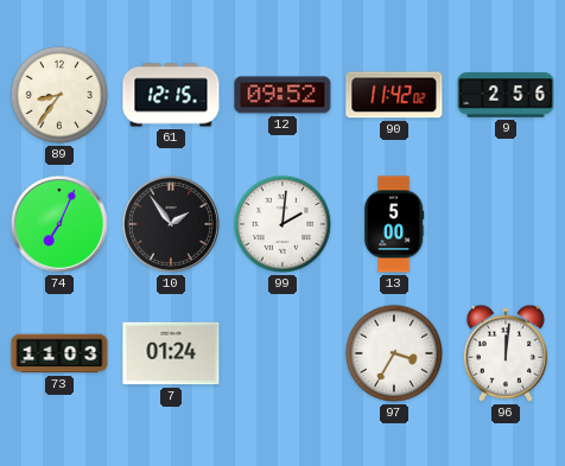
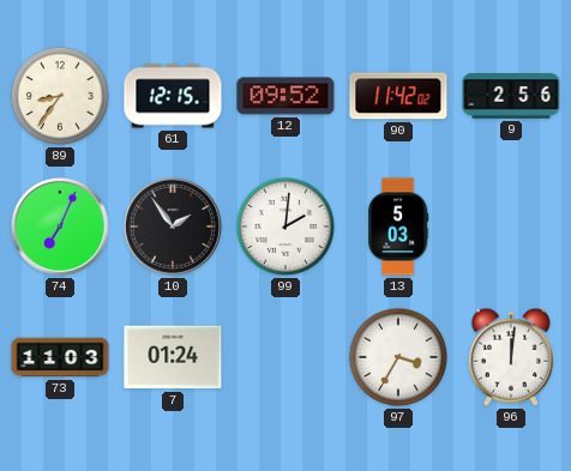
13: 5:00 -> 5:03
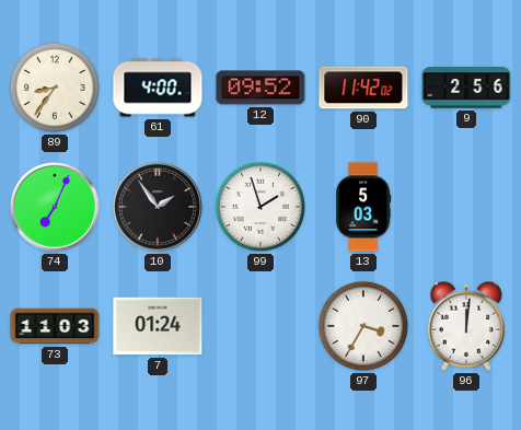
61: 12:15 -> 4:00
99: 2:01 -> 1:57
